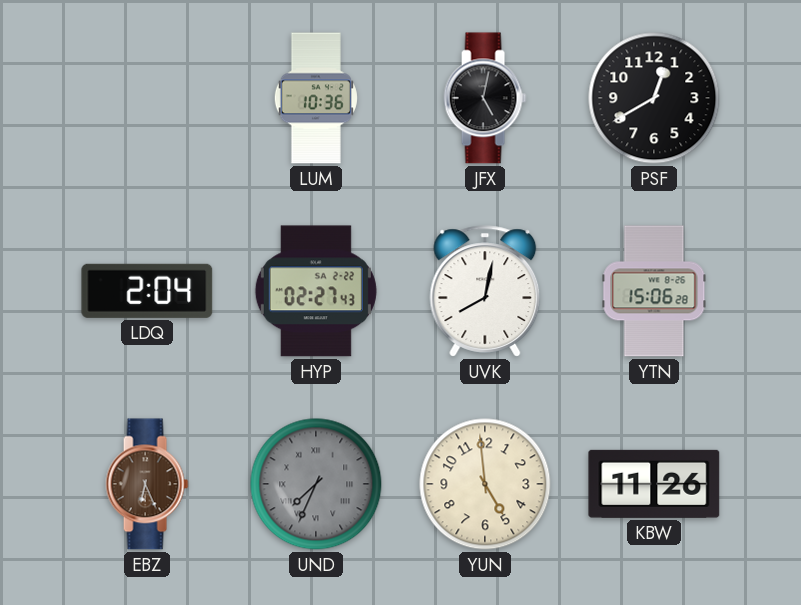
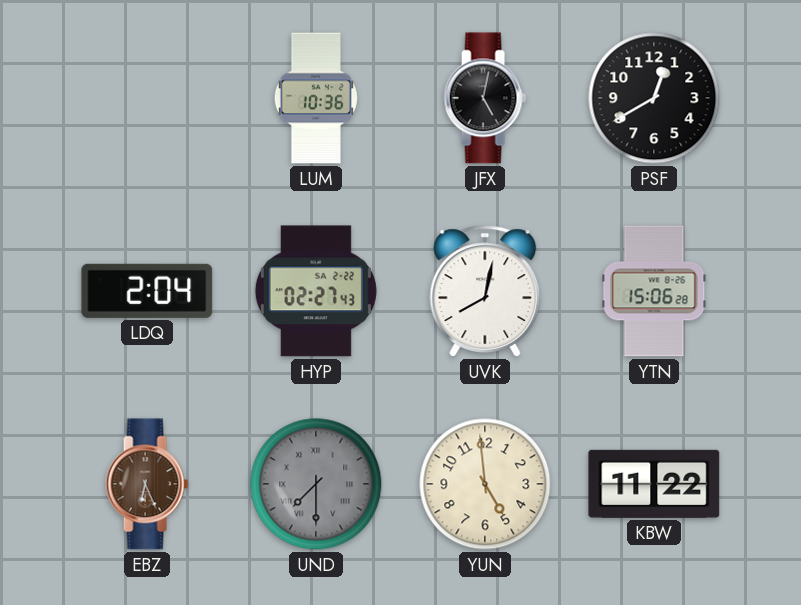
UND: 7:34 -> 7:30
KBW: 11:26 -> 11:22
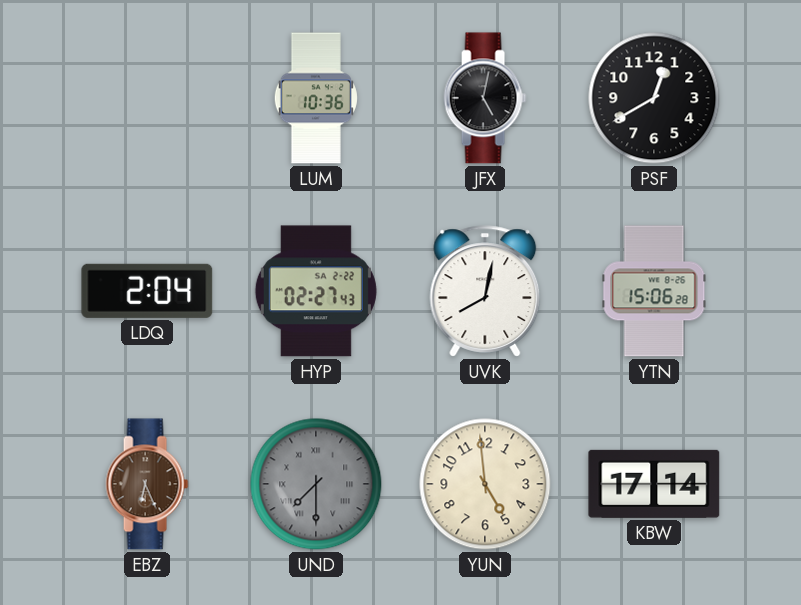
KBW: 11:22 -> 17:14
